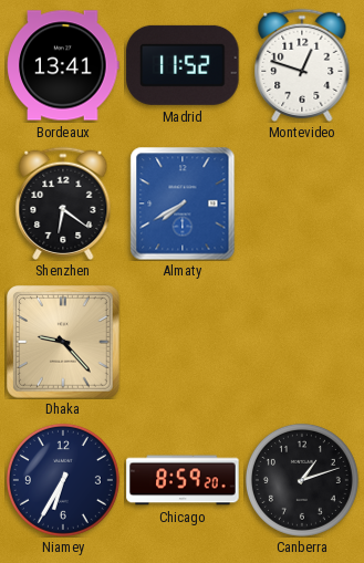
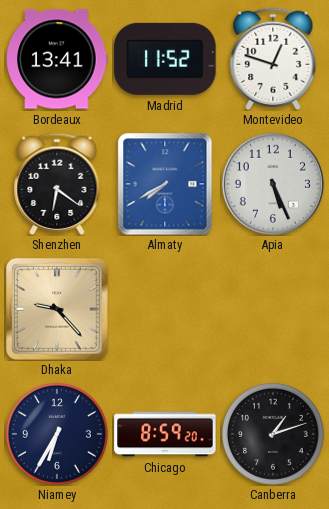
Apia: none -> 5:26
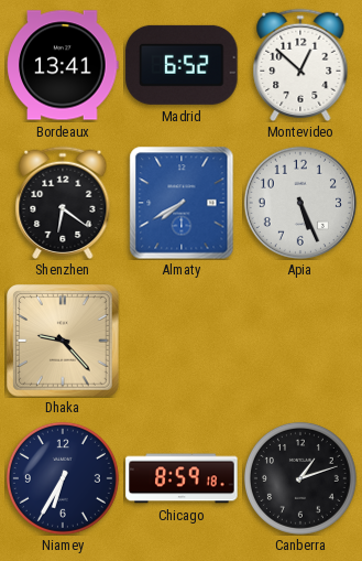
Madrid: 11:52 -> 6:52
Montevideo: 12:48 -> 12:52
Chicago: 8:59:20 -> 8:59:18
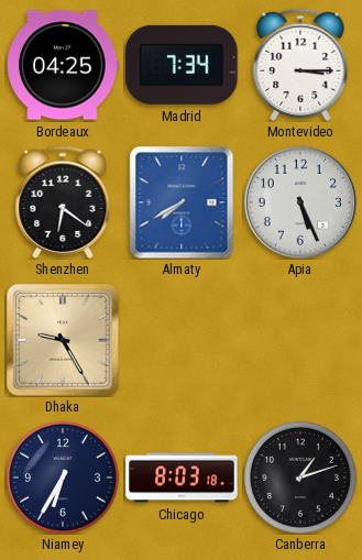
Bordeaux: 13:41 -> 04:25
Madrid: 6:52 -> 7:34
Montevideo: 12:52 -> 3:15
Dhaka: 9:23 -> 9:25
Chicago: 8:59 -> 8:03
